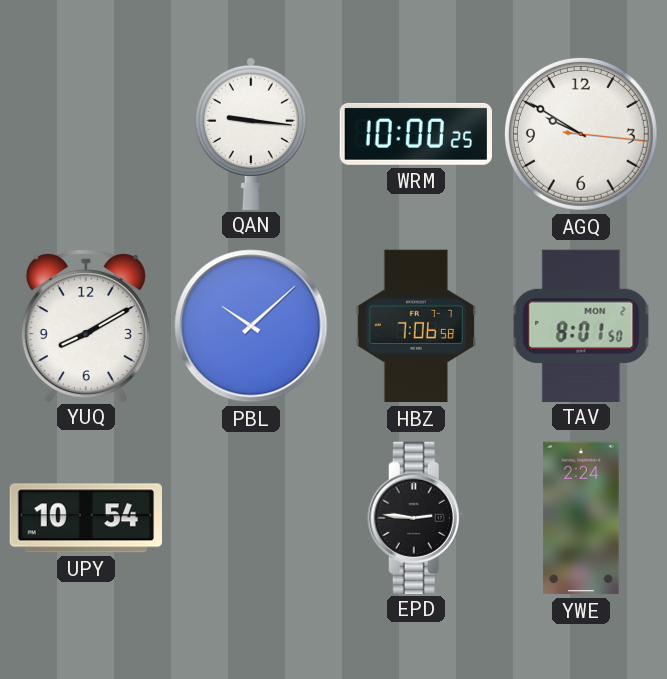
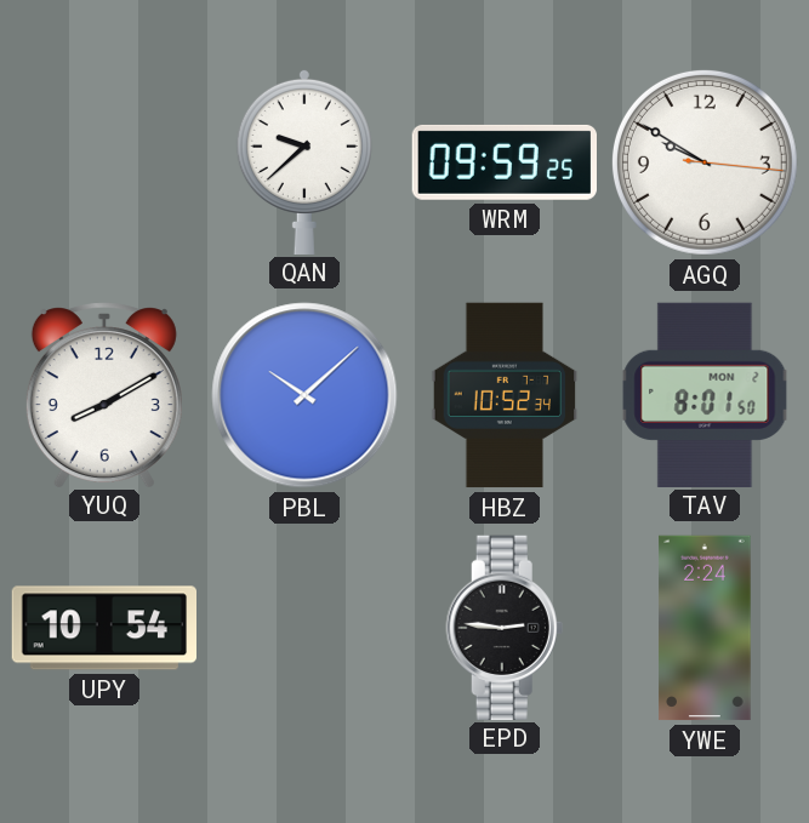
QAN: 9:16 -> 9:38
WRM: 10:00 -> 09:59
HBZ: 7:06 -> 10:52
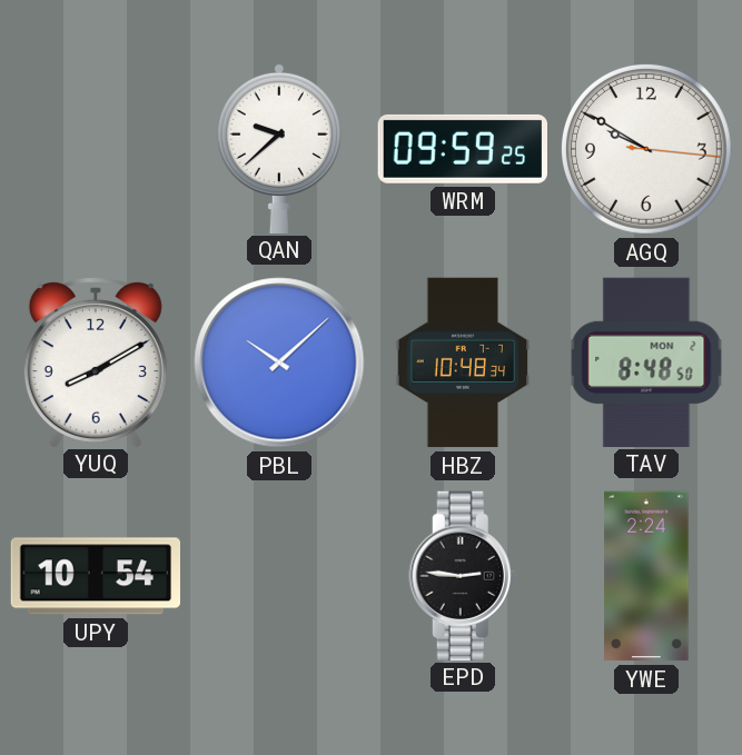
HBZ: 10:52 -> 10:48
TAV: 8:01 -> 8:48
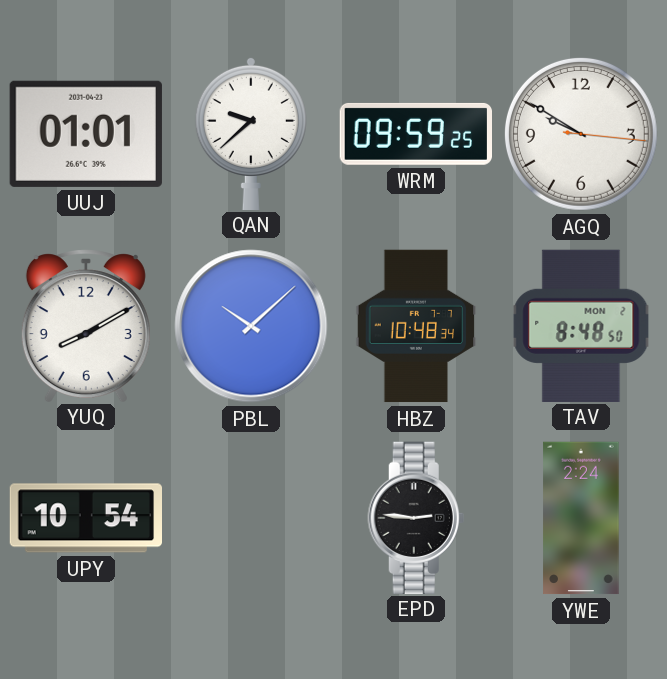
UUJ: none -> 01:01
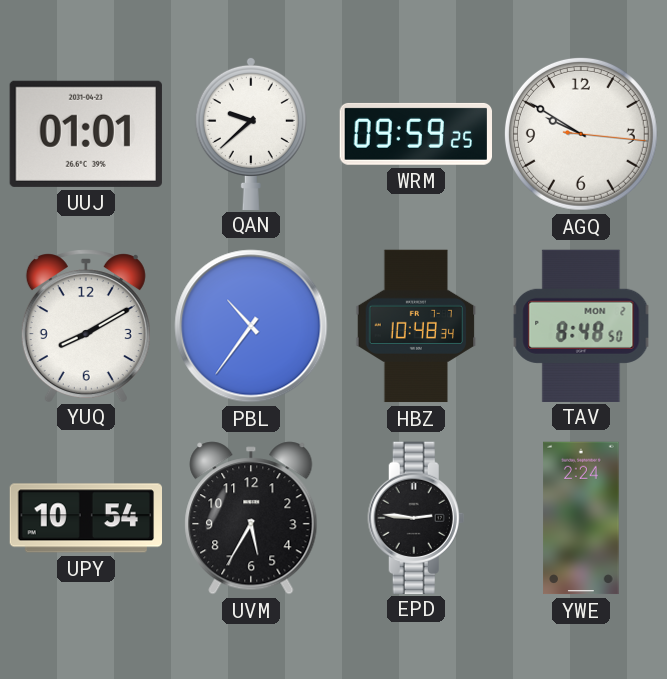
PBL: 10:08 -> 10:36
UVM: none -> 5:35
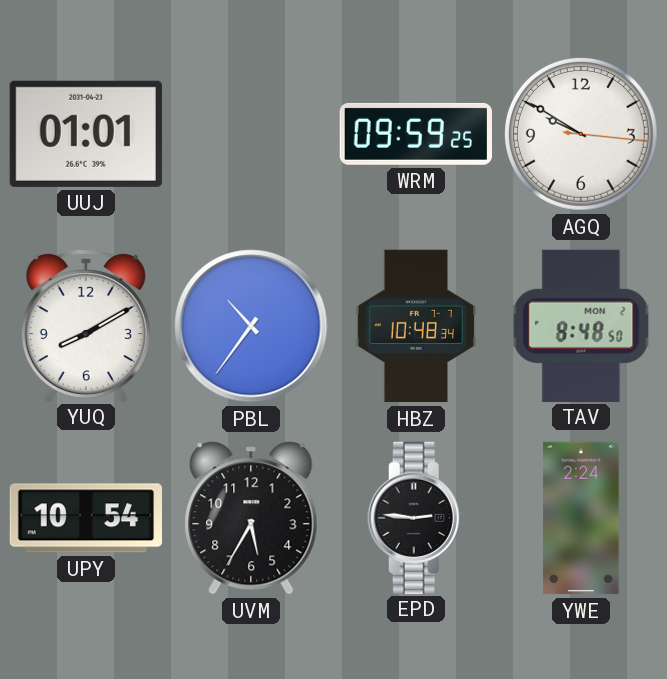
QAN: 9:38 -> none
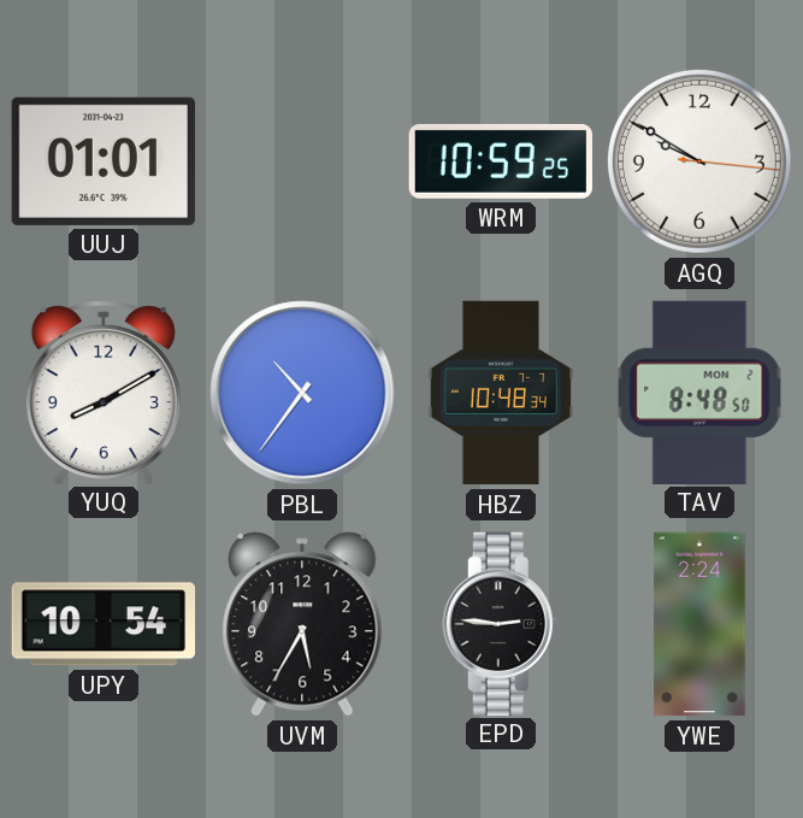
WRM: 09:59 -> 10:59
